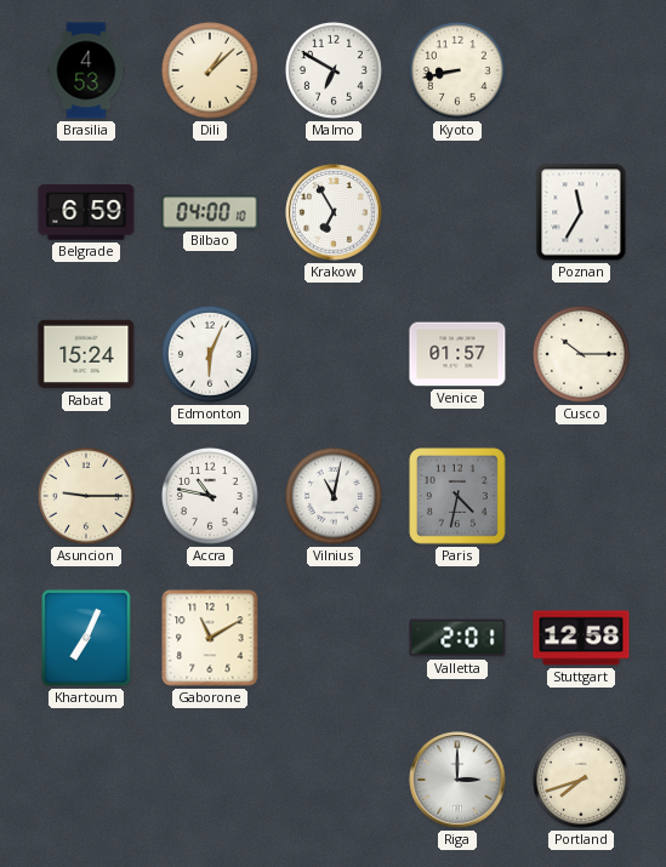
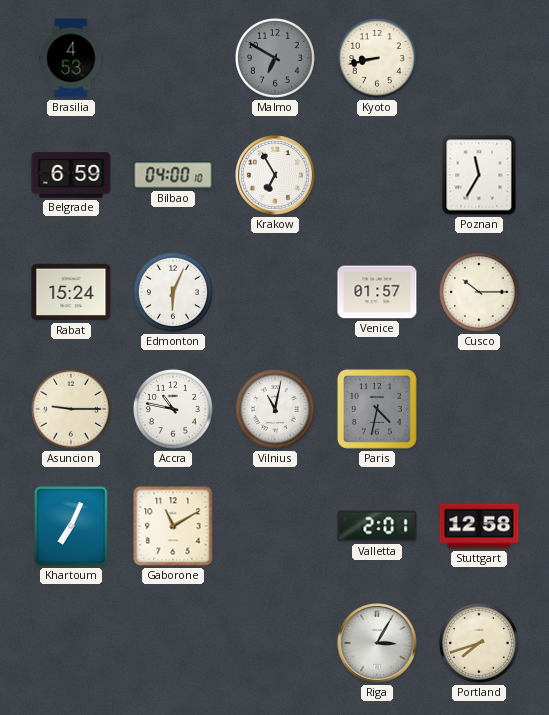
Dili: 1:08 -> none
Malmo dial: white -> grey
Riga: 3:00 -> 3:05
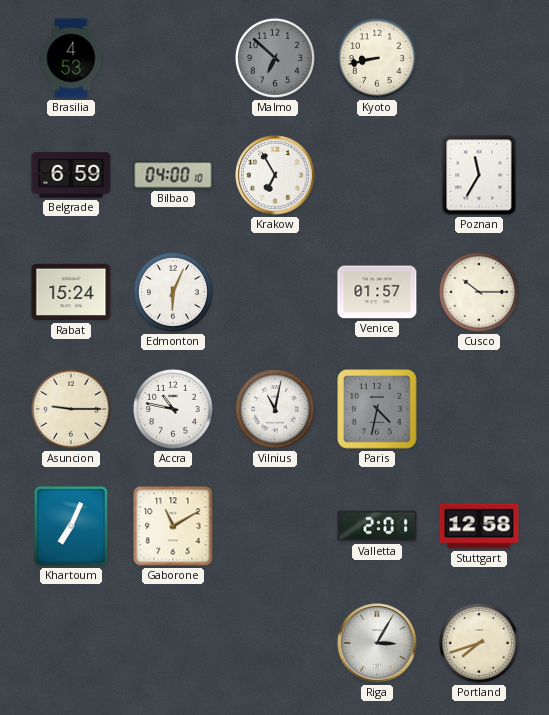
Malmo: 6:50 -> 6:52
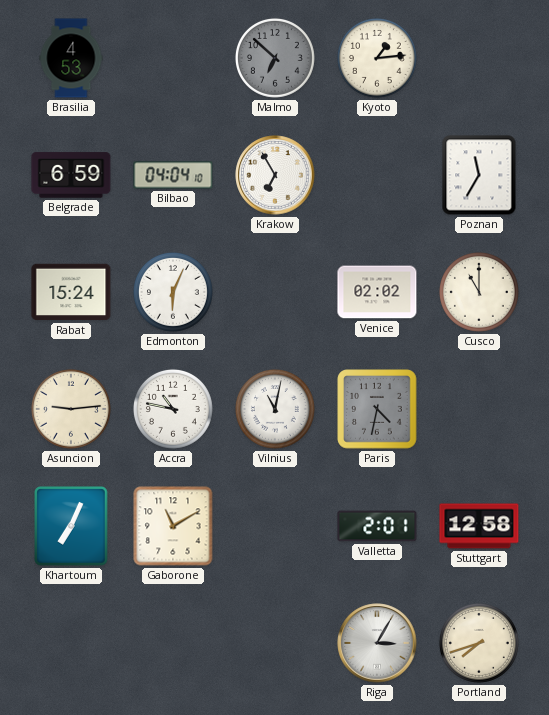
Kyoto: 8:43 -> 1:14
Bilbao: 04:00 -> 04:04
Venice: 01:57 -> 02:02
Cusco: 10:15 -> 11:00
Asuncion: 9:15 -> 9:14
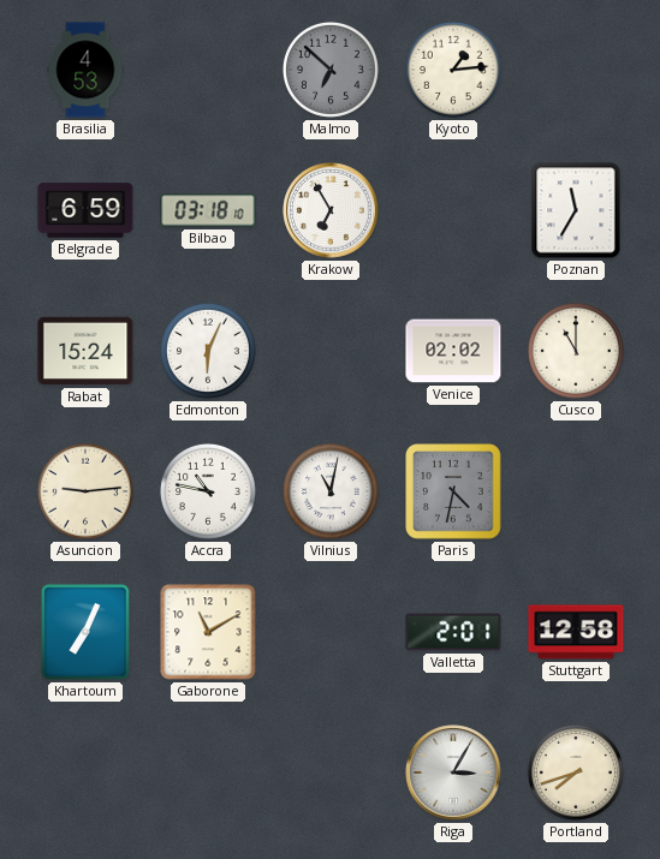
Bilbao: 04:04 -> 03:18
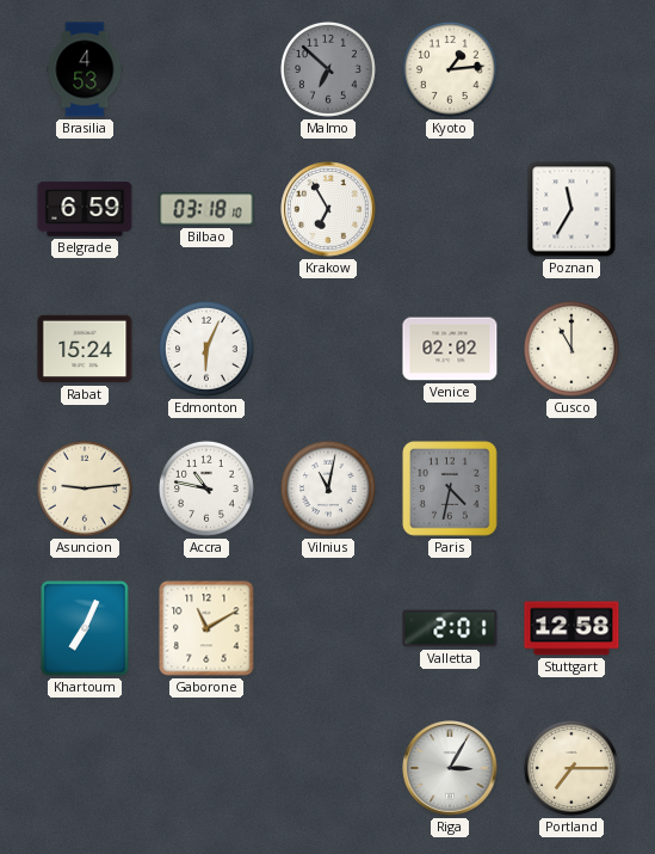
Portland: 7:42 -> 7:15
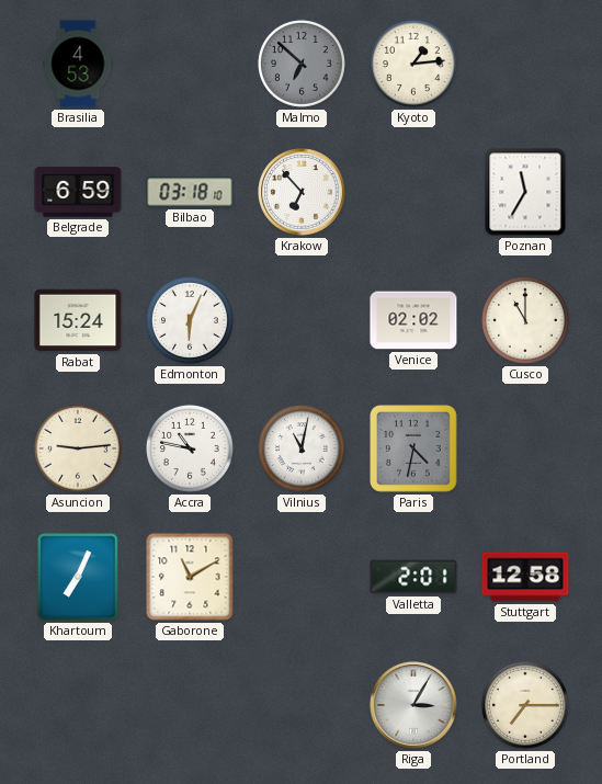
Krakow: 6:55 -> 6:53
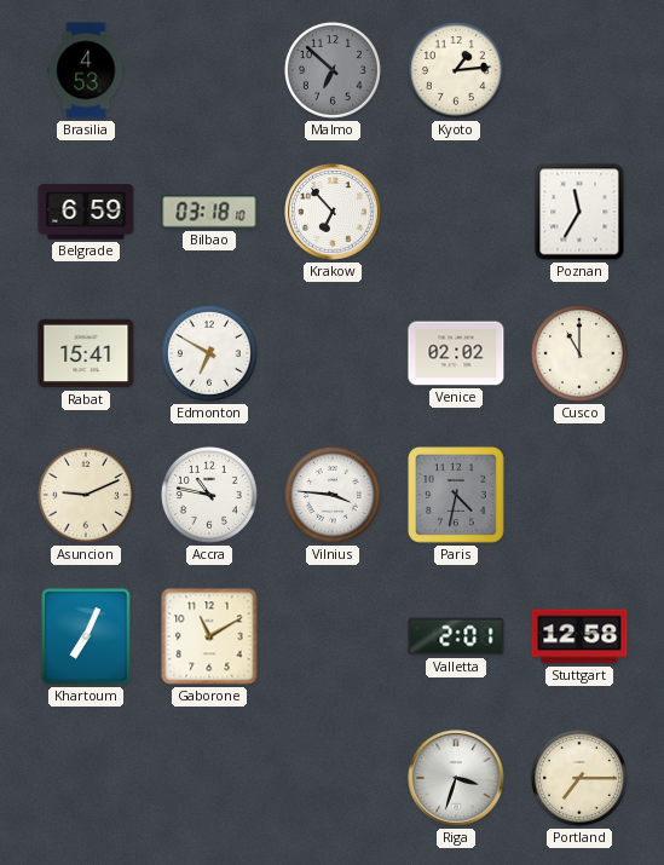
Rabat: 15:24 -> 15:41
Edmonton: 6:04 -> 6:50
Asuncion: 9:14 -> 9:11
Vilnius: 11:02 -> 3:46
Riga: 3:05 -> 3:33
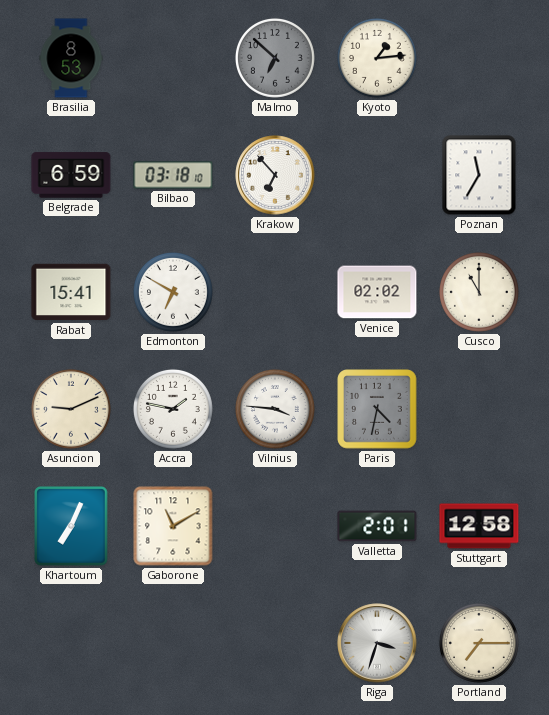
Brasilia: 4:53 -> 8:53
Accra: 10:47 -> 1:47
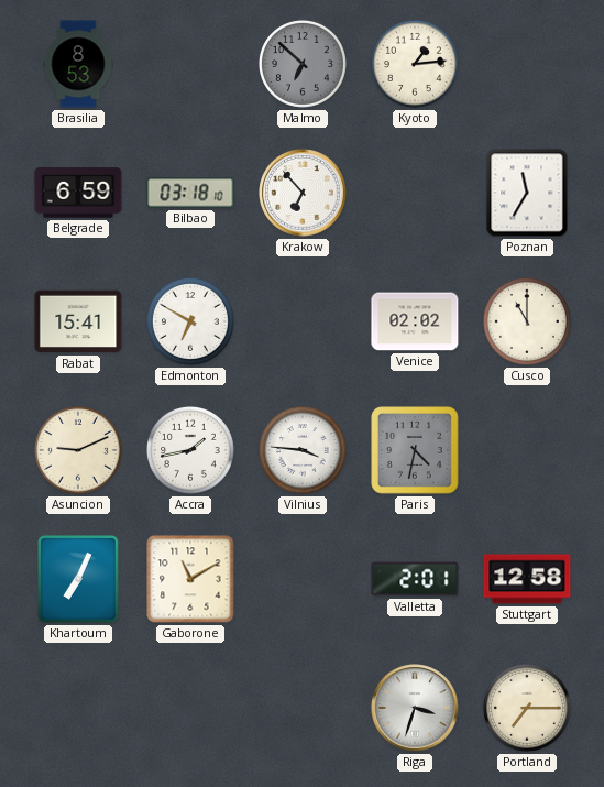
Accra: 1:47 -> 1:43
